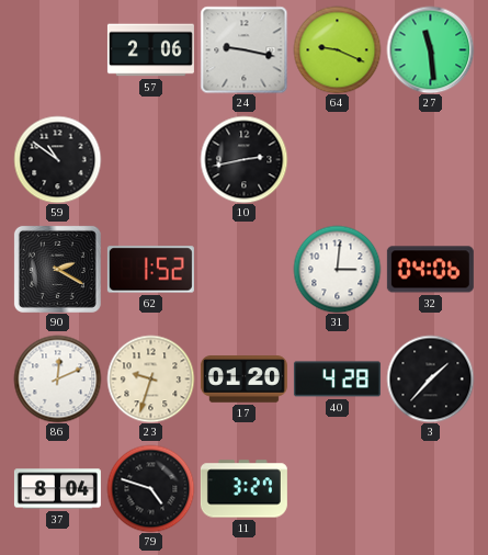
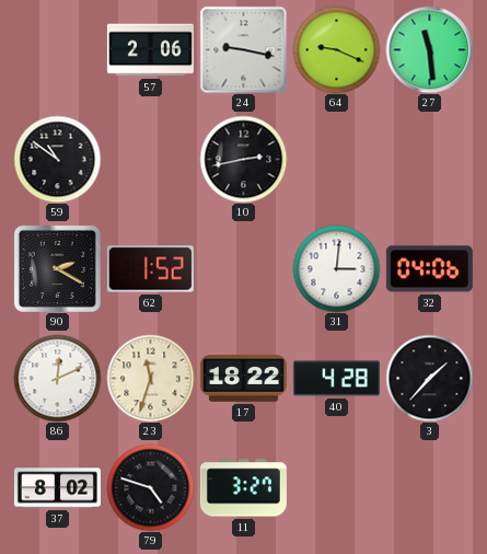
23: 9:33 -> 11:33
17: 01:20 -> 18:22
37: 8:04 -> 8:02
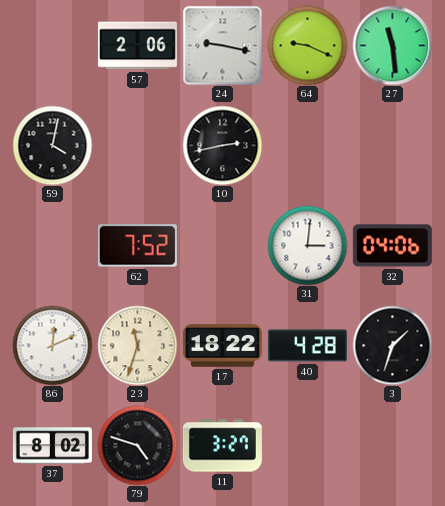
59: 10:51 -> 4:02
90: 2:20 -> none
62: 1:52 -> 7:52
3: 1:37 -> 1:33
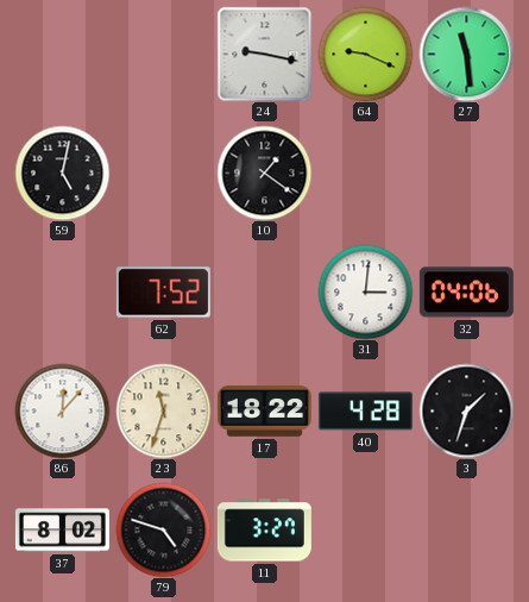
57: 2:06 -> none
59: 4:02 -> 5:02
10: 2:43 -> 1:21
86: 12:11 -> 12:07
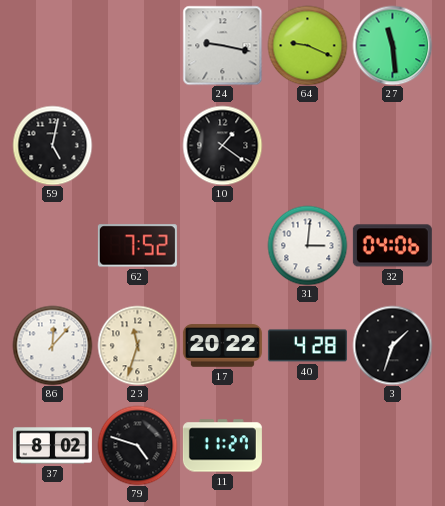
17: 18:22 -> 20:22
11: 3:27 -> 11:27
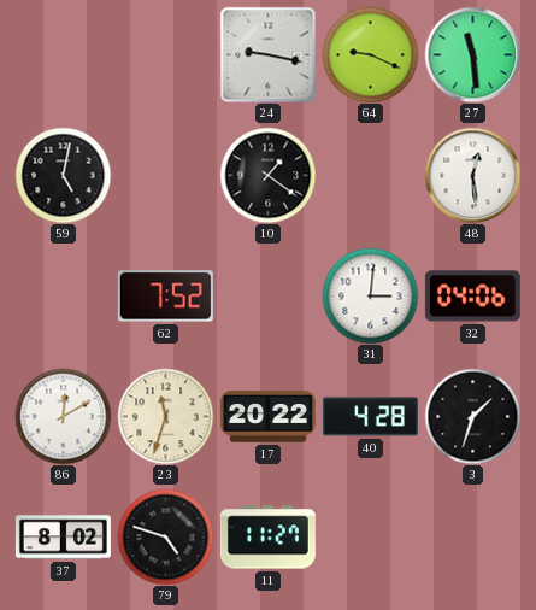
48: none -> 12:29
86: 12:07 -> 12:10
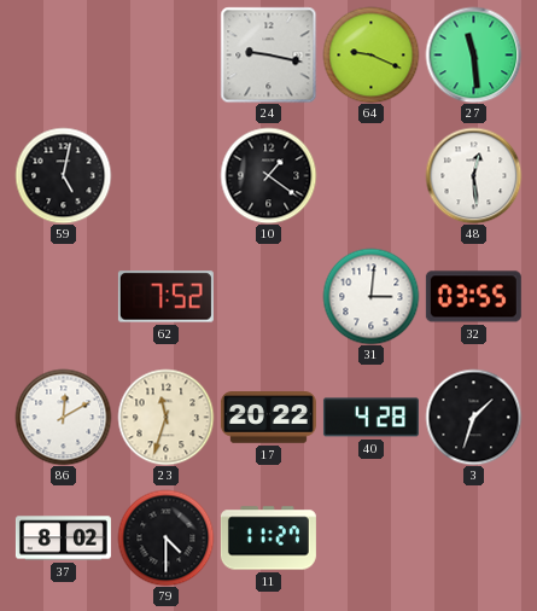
32: 04:06 -> 03:55
79: 4:48 -> 4:30
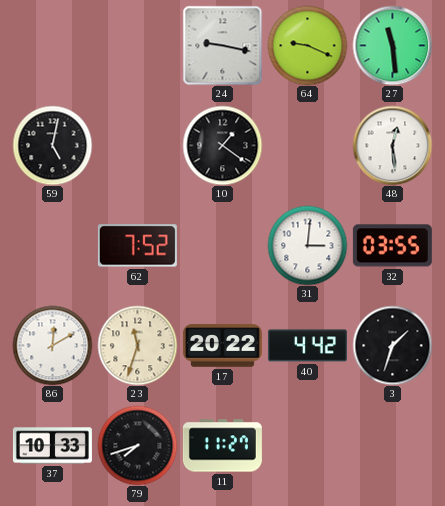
40: 4:28 -> 4:42
37: 8:02 -> 10:33
79: 4:30 -> 7:42
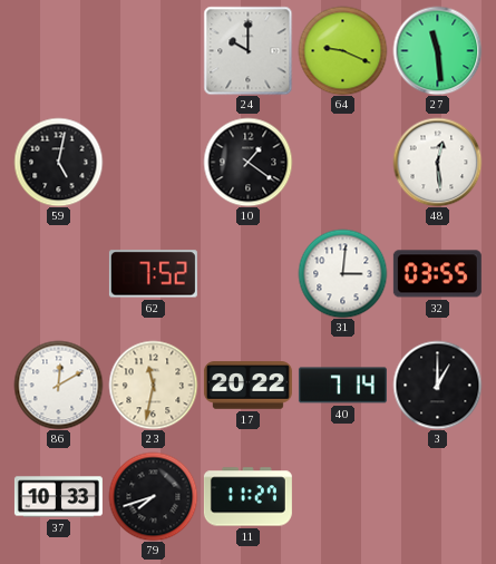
24: 9:17 -> 10:00
23: 11:33 -> 11:32
40: 4:42 -> 7:14
3: 1:33 -> 1:00
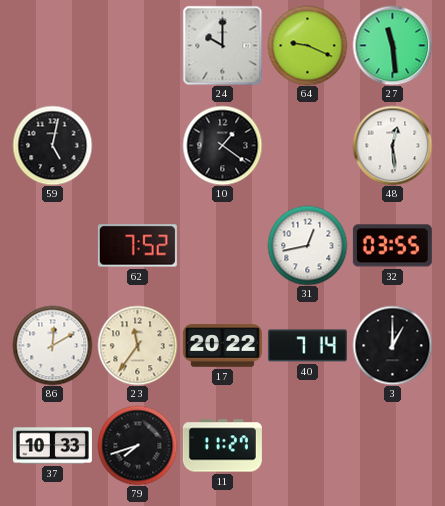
31: 3:01 -> 12:43
23: 11:32 -> 11:36
